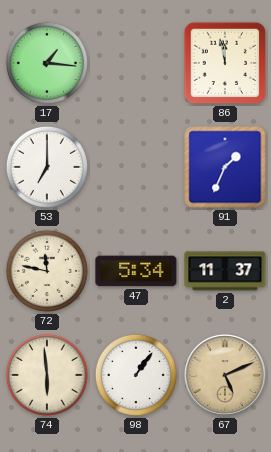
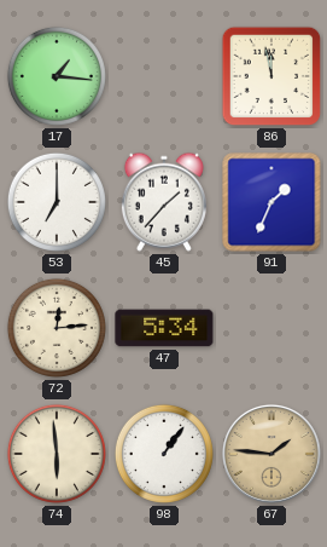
45: none -> 1:37
72: 11:47 -> 12:14
2: 11:37 -> none
67: 5:11 -> 1:46
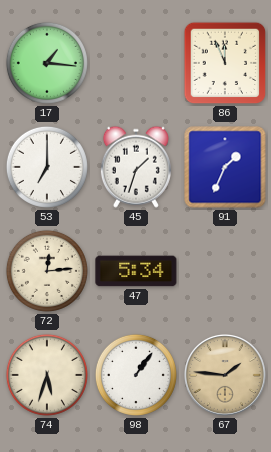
86: 11:58 -> 11:56
45: 1:37 -> 1:33
74: 5:59 -> 5:33
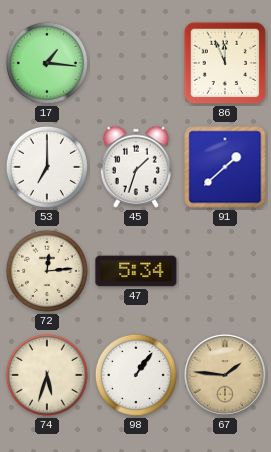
91: 1:34 -> 1:38
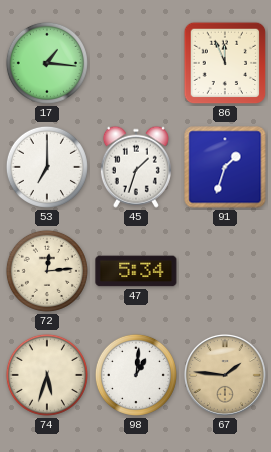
91: 1:38 -> 1:33
98: 1:06 -> 1:01
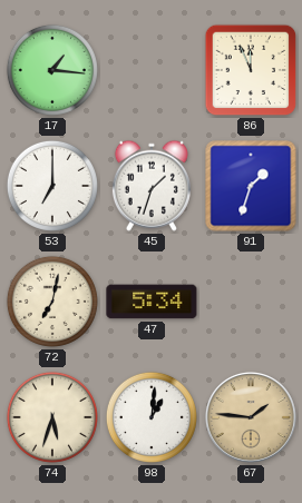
72: 12:14 -> 7:02
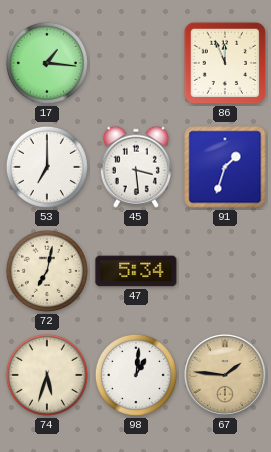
45: 1:33 -> 3:29
